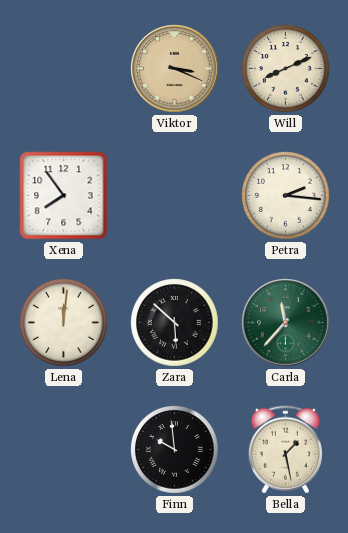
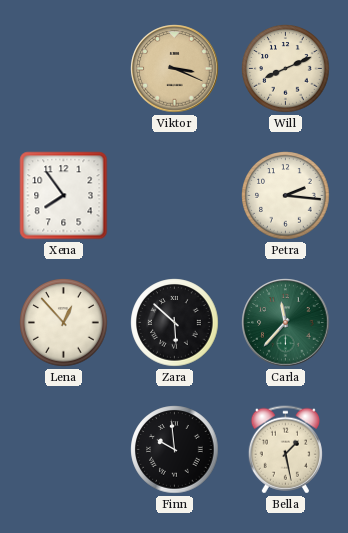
Lena: 12:01 -> 12:53
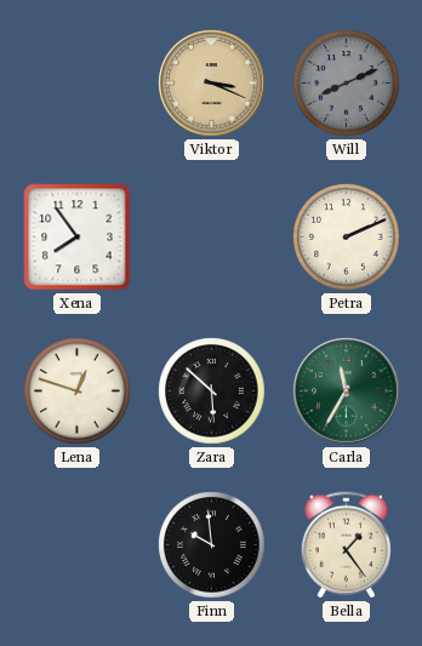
Will dial: cream -> grey
Petra: 2:16 -> 2:11
Lena: 12:53 -> 12:48
Carla: 11:37 -> 11:35
Bella: 1:28 -> 1:24
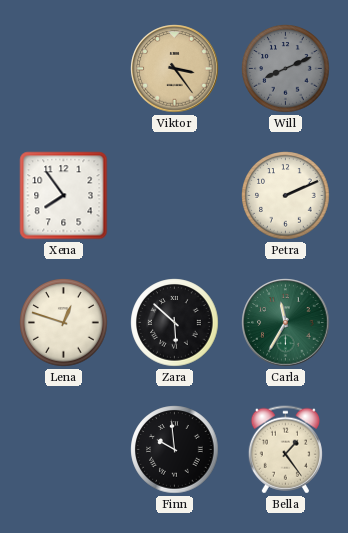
Viktor: 3:19 -> 3:24
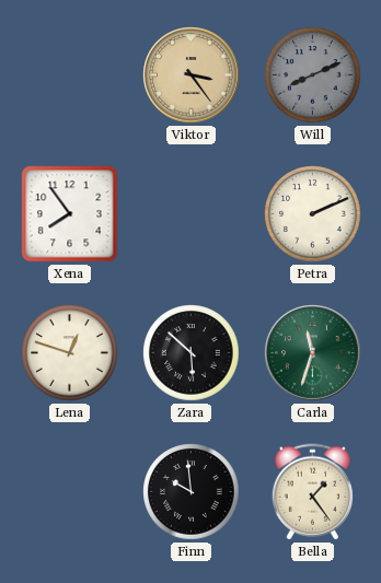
Carla: 11:35 -> 11:33
